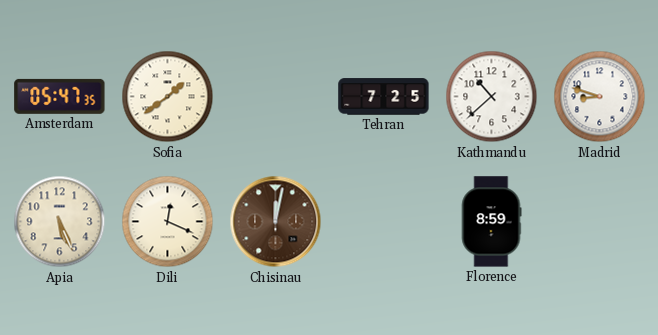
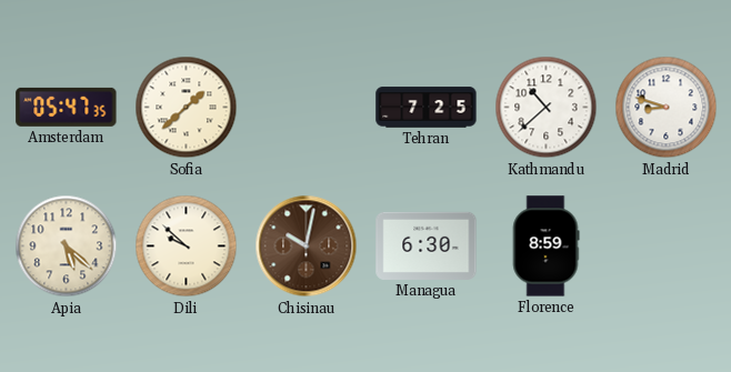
Sofia: 1:39 -> 1:38
Apia: 5:26 -> 5:22
Dili: 12:19 -> 9:52
Chisinau: 12:02 -> 10:02
Managua: none -> 6:30
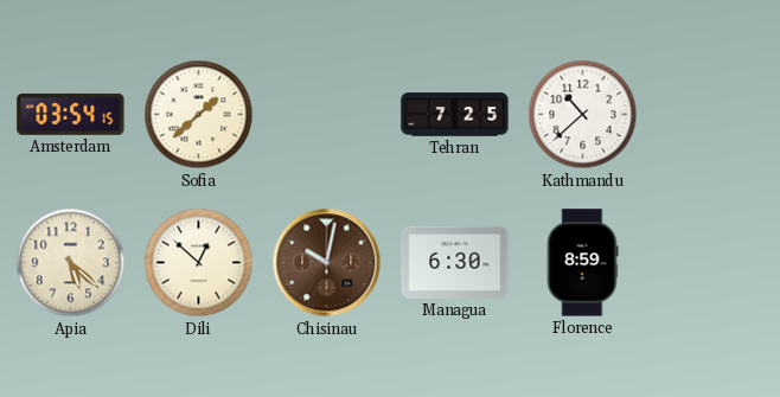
Amsterdam: 05:47 -> 03:54
Madrid: 8:48 -> none
Dili: 9:52 -> 12:52
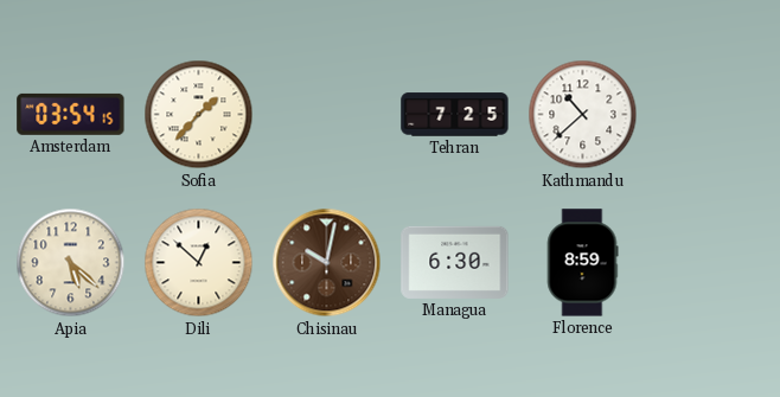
Sofia: 1:38 -> 1:37
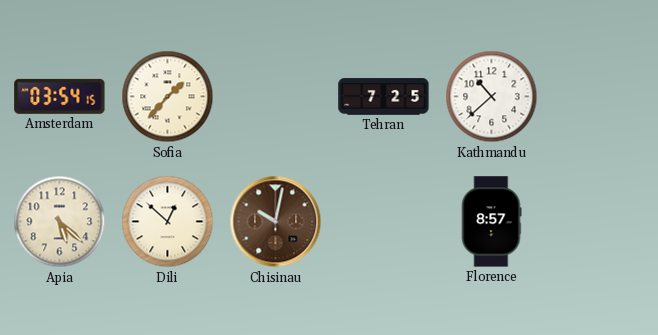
Managua: 6:30 -> none
Florence: 8:59 -> 8:57
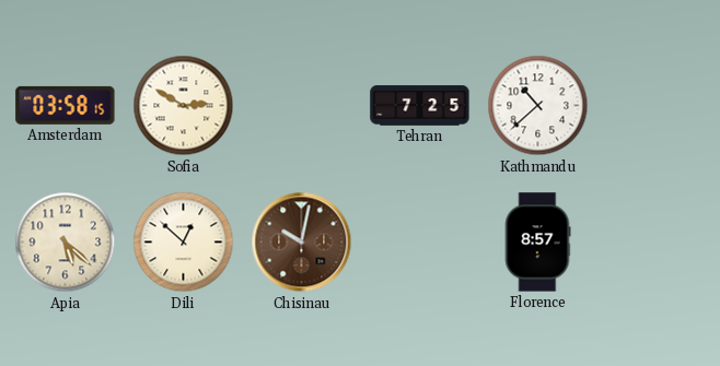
Amsterdam: 03:54 -> 03:58
Sofia: 1:37 -> 2:50
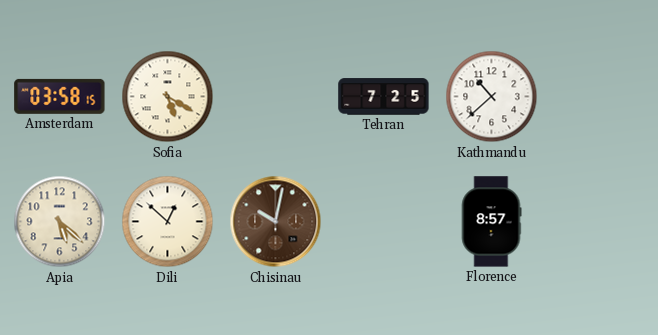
Sofia: 2:50 -> 5:20
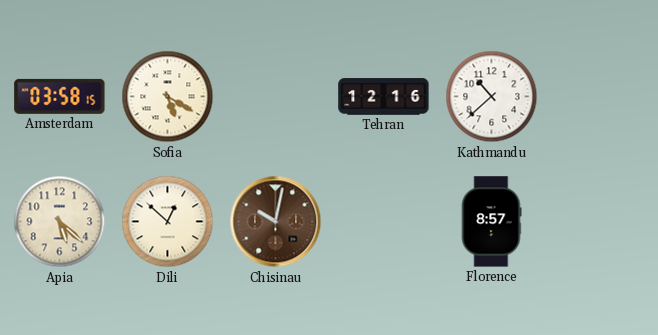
Tehran: 7:25 -> 12:16
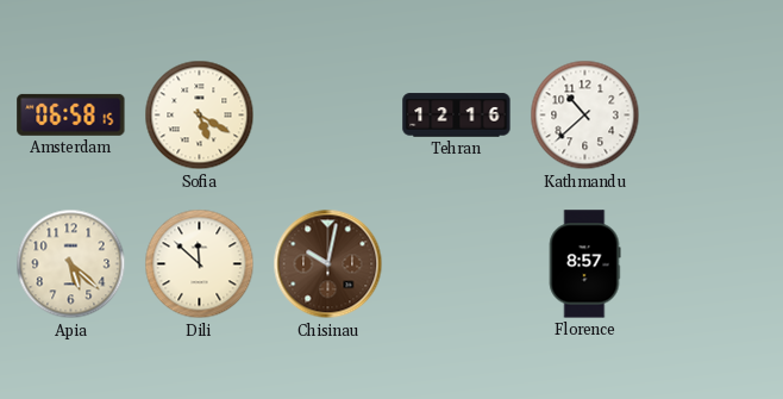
Amsterdam: 03:58 -> 06:58
Dili: 12:52 -> 11:52
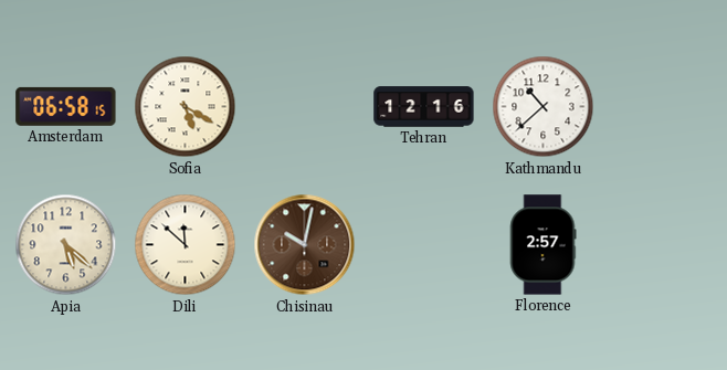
Florence: 8:57 -> 2:57
